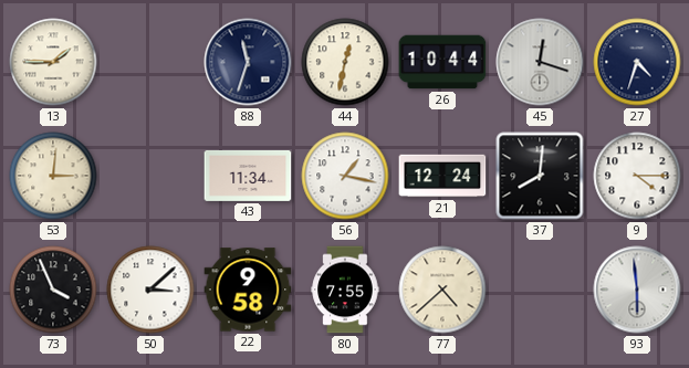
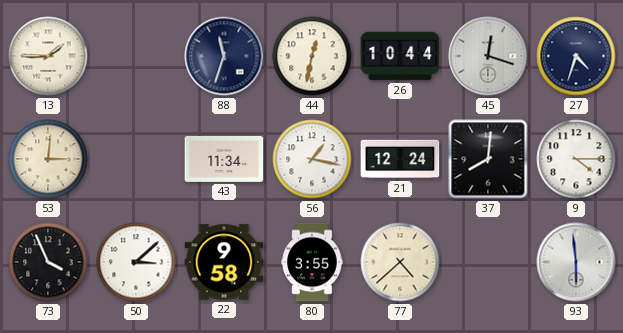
80: 7:55 -> 3:55
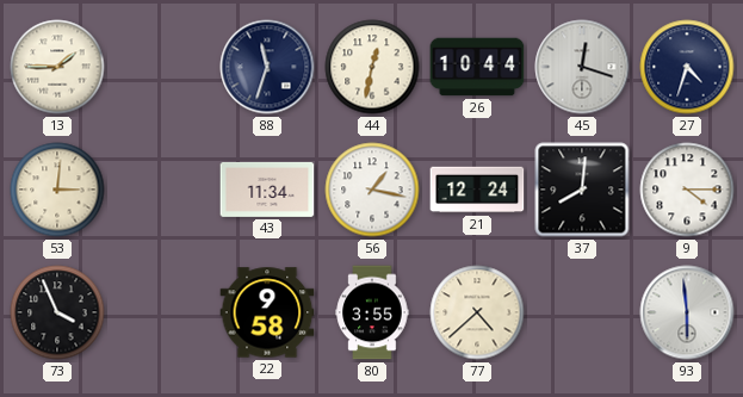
50: 3:08 -> none
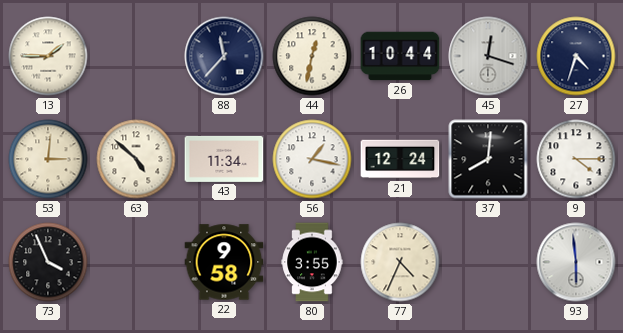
88: 11:33 -> 11:37
63: none -> 4:52
77: 4:38 -> 4:34
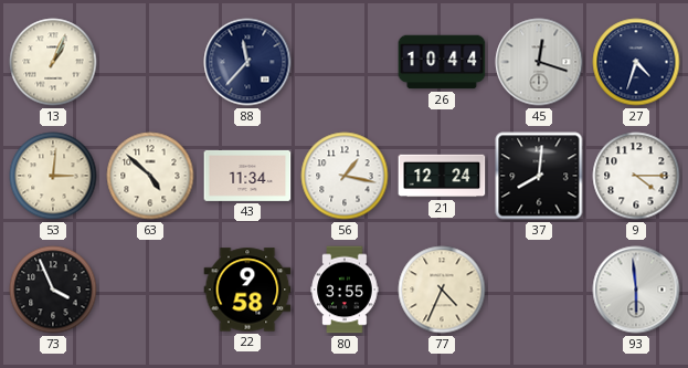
13: 1:45 -> 1:04
44: 12:32 -> none
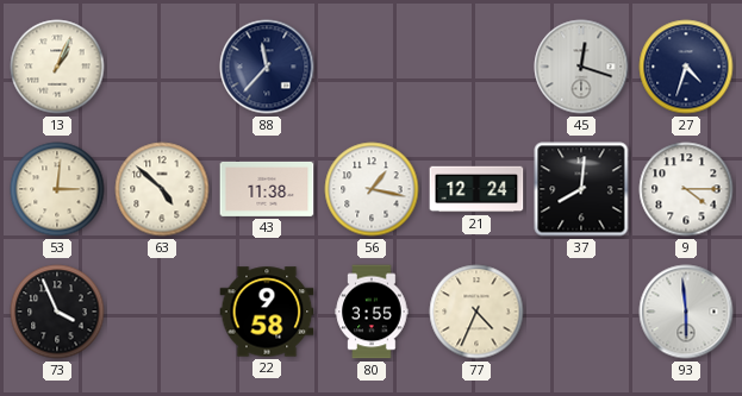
26: 10:44 -> none
43: 11:34 -> 11:38
